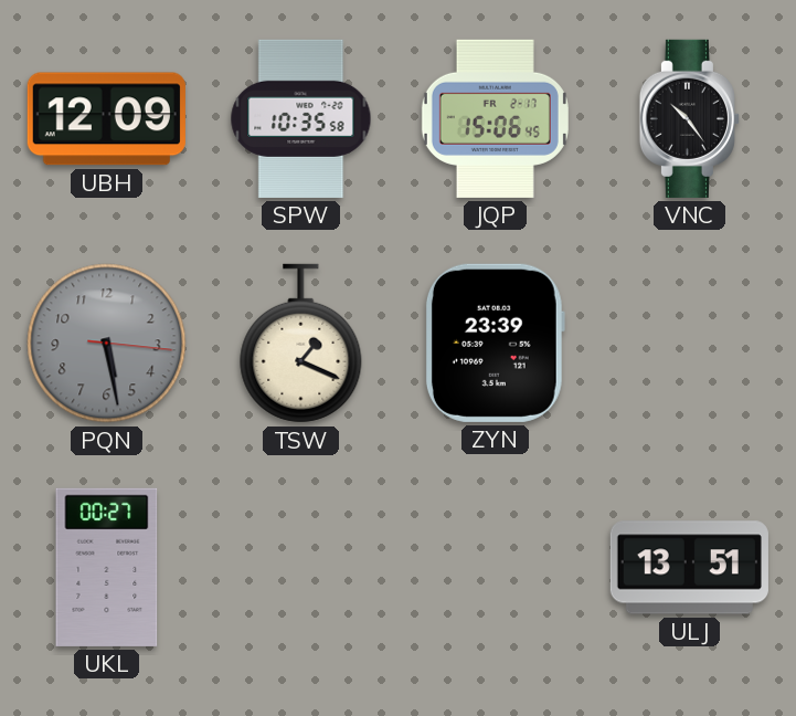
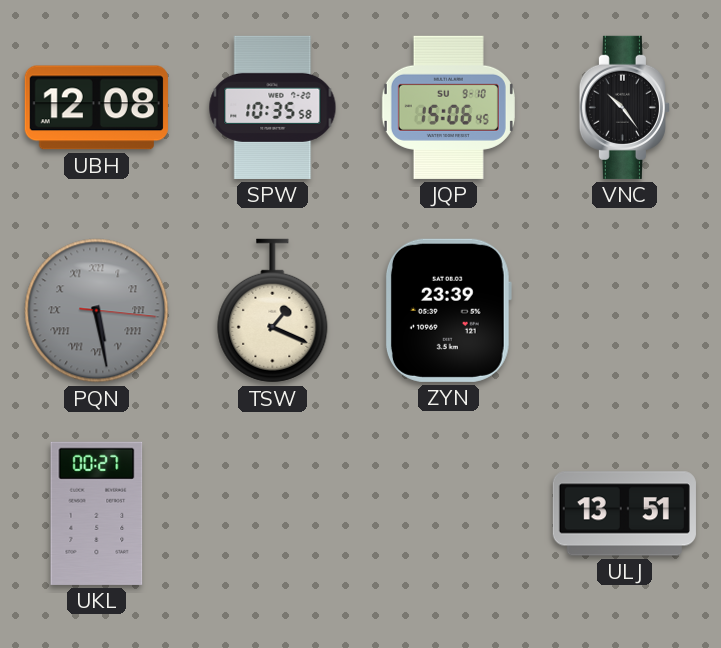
UBH: 12:09 -> 12:08
JQP date: FR 2-17 -> SU 9-10
PQN numerals: Arabic -> Roman
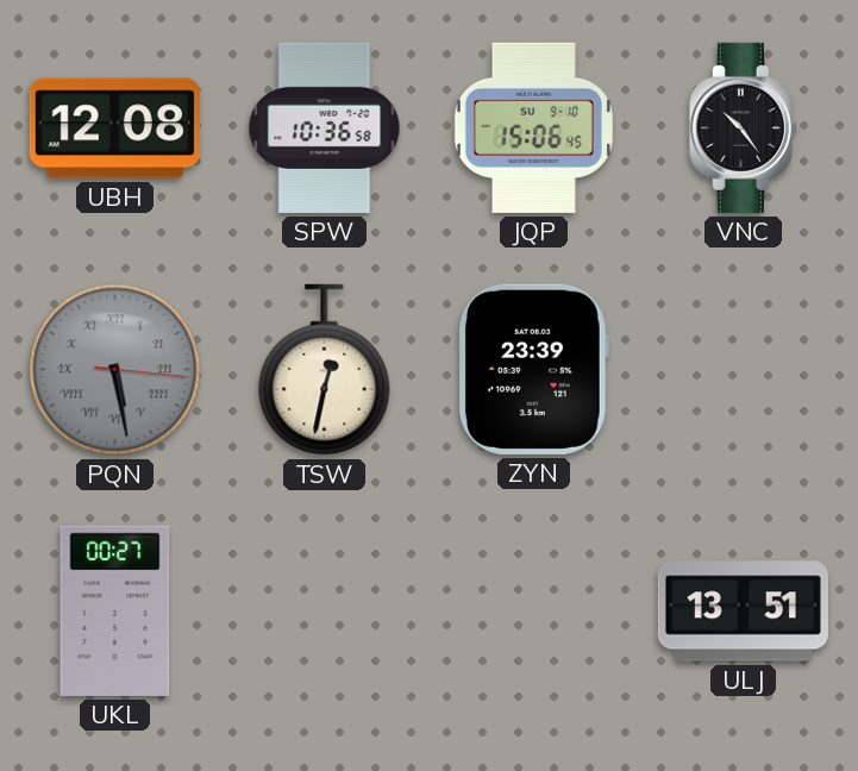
SPW: 10:35 -> 10:36
TSW: 1:19 -> 12:32
